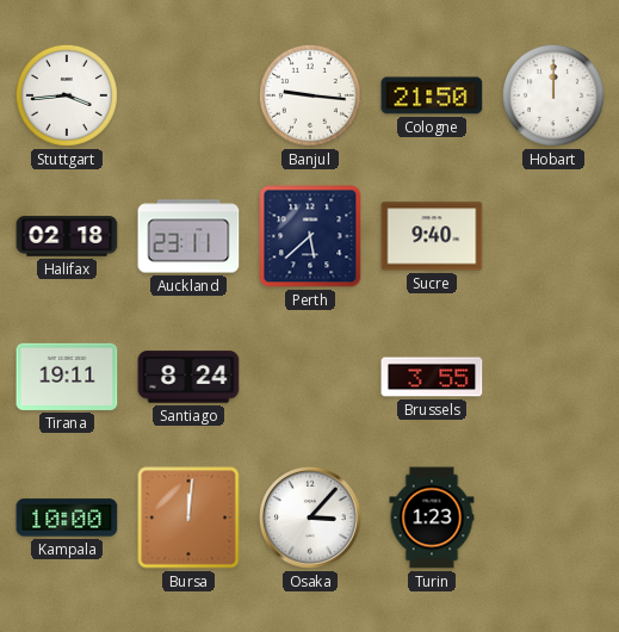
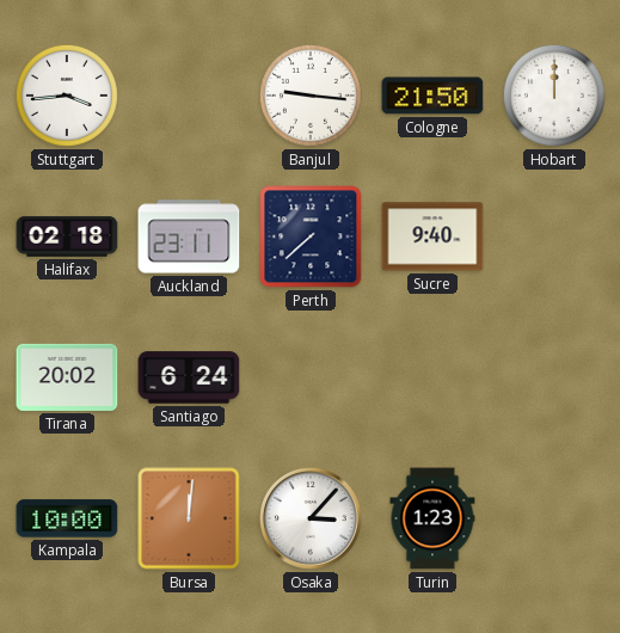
Perth: 5:38 -> 7:38
Tirana: 19:11 -> 20:02
Santiago: 8:24 -> 6:24
Brussels: 3:55 -> none
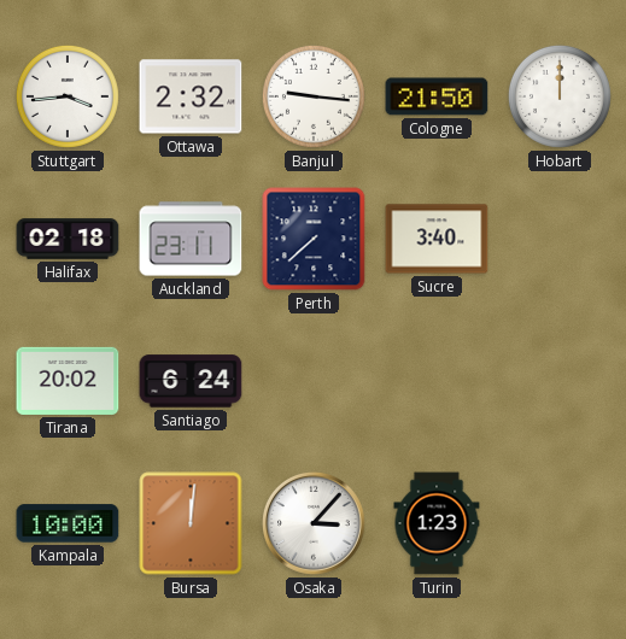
Ottawa: none -> 2:32
Sucre: 9:40 -> 3:40
